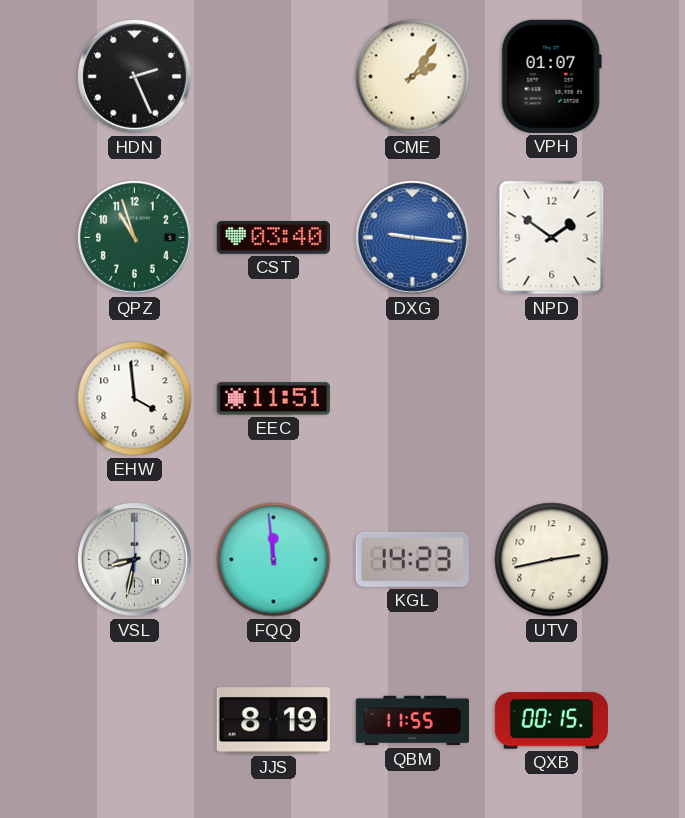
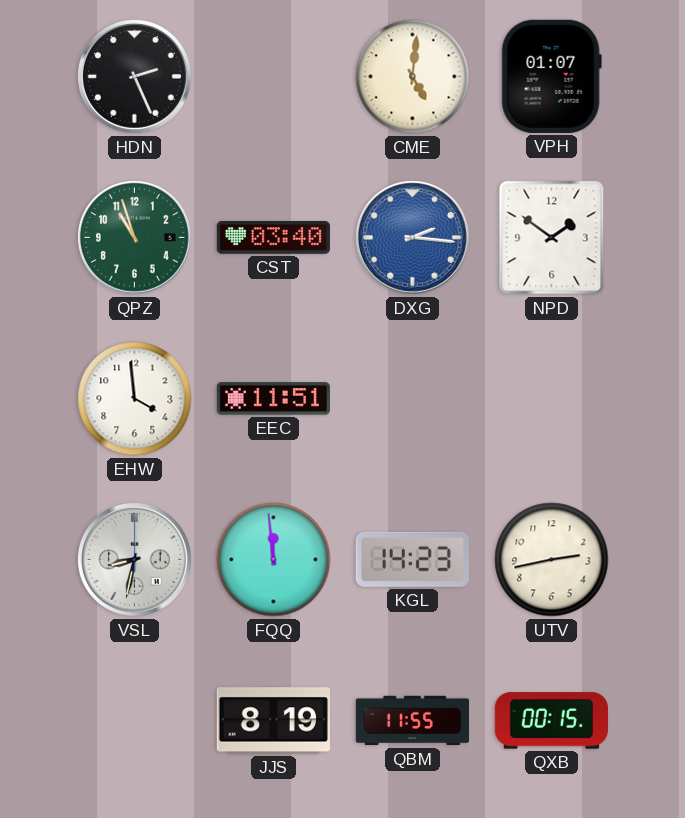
CME: 2:06 -> 5:01
DXG: 9:16 -> 2:16
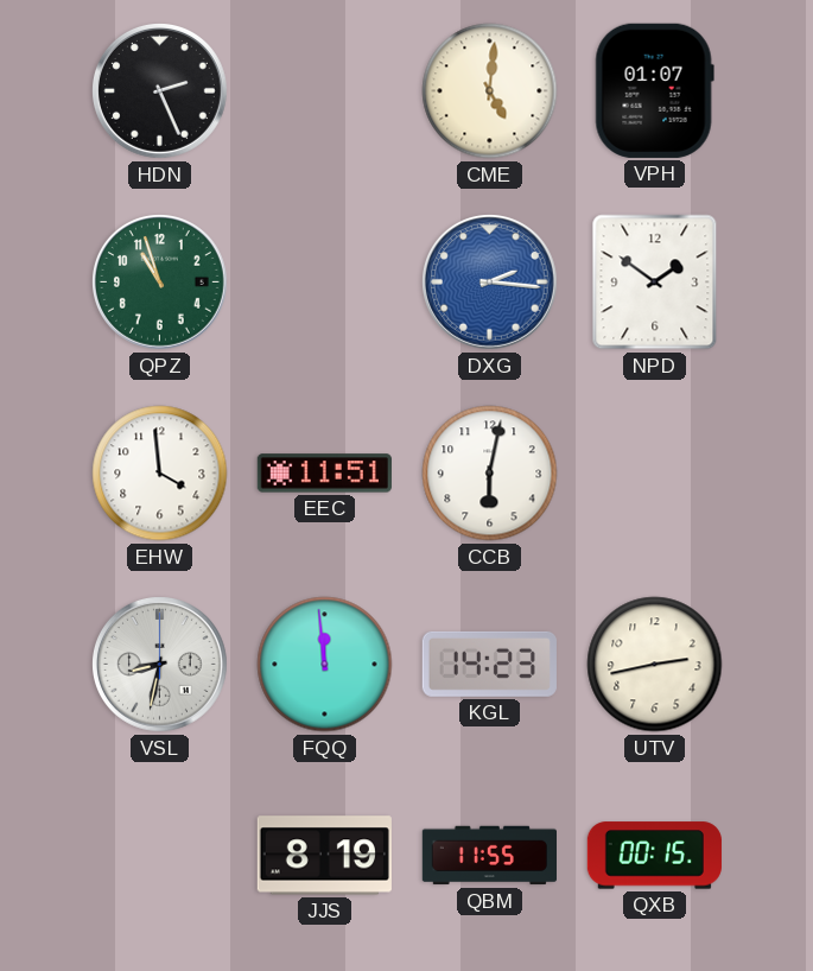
CST: 03:40 -> none
CCB: none -> 6:02
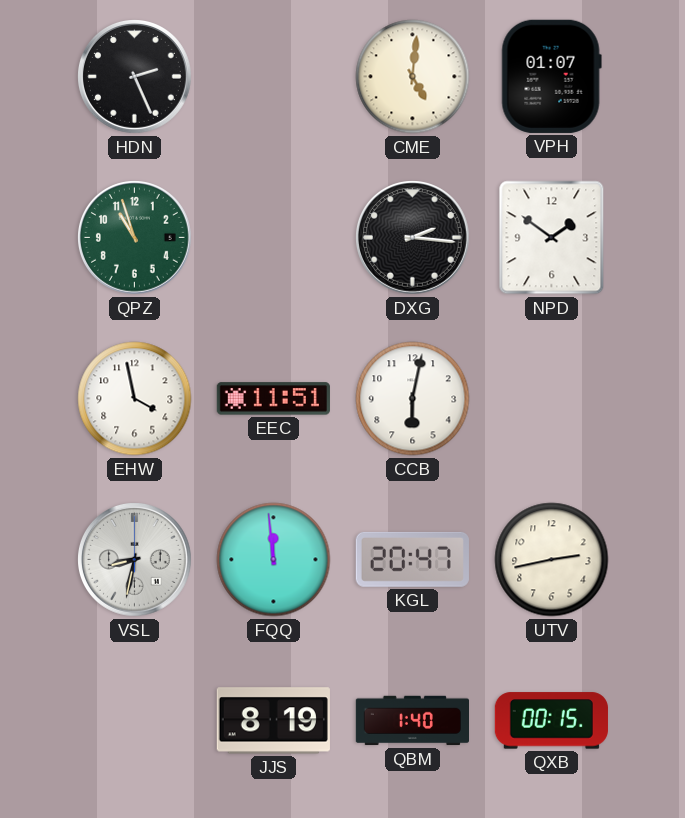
DXG dial: blue -> black
EHW: 3:59 -> 3:58
KGL: 14:23 -> 20:47
QBM: 11:55 -> 1:40
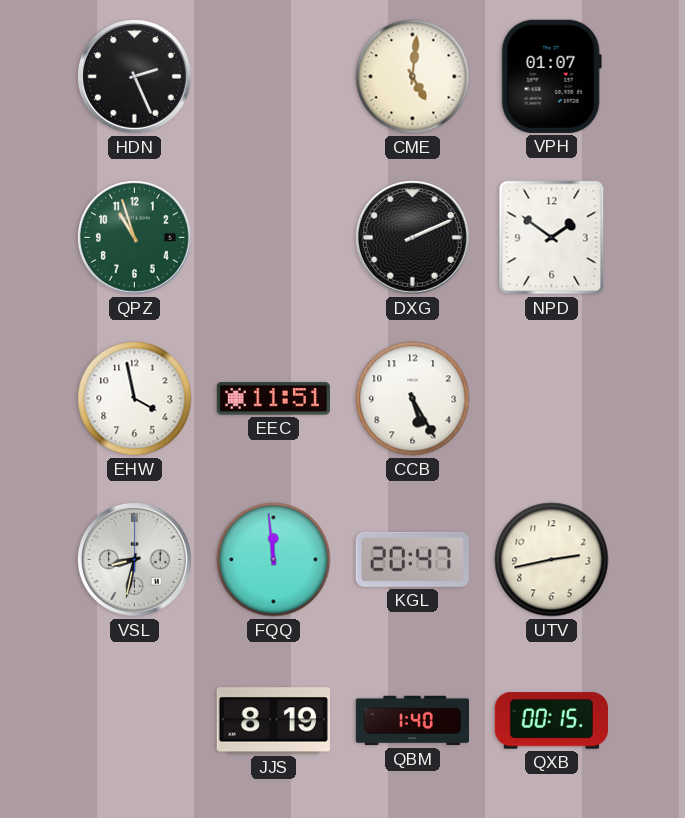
DXG: 2:16 -> 2:11
CCB: 6:02 -> 5:25
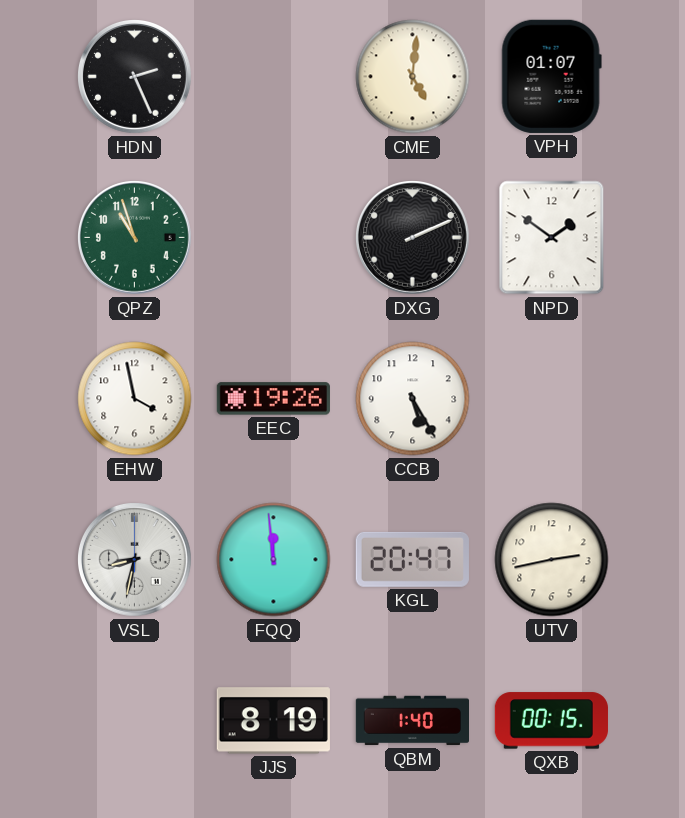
EEC: 11:51 -> 19:26
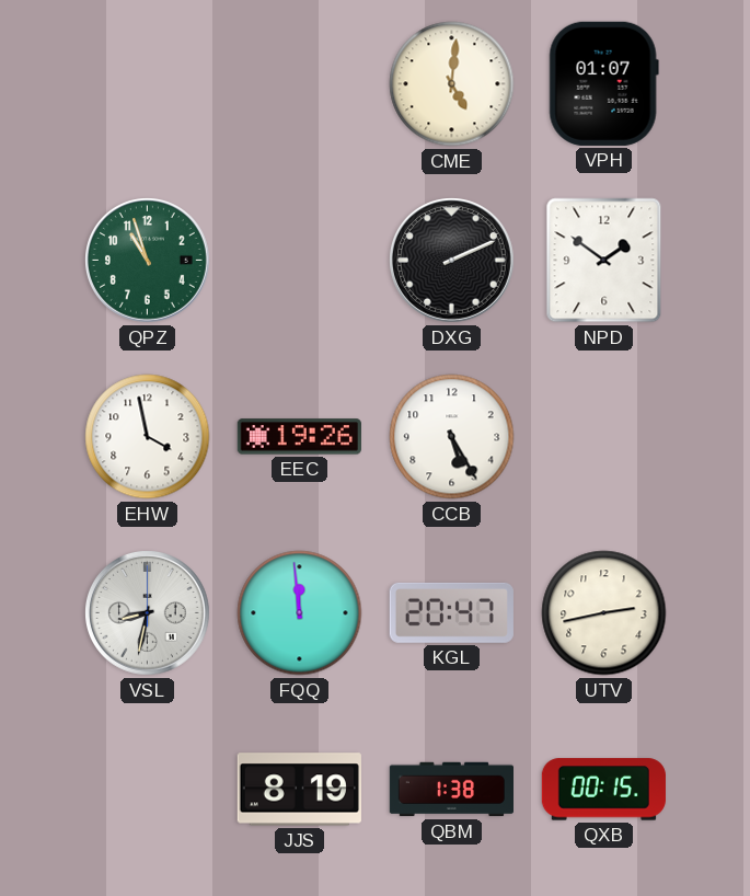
HDN: 2:26 -> none
QBM: 1:40 -> 1:38
